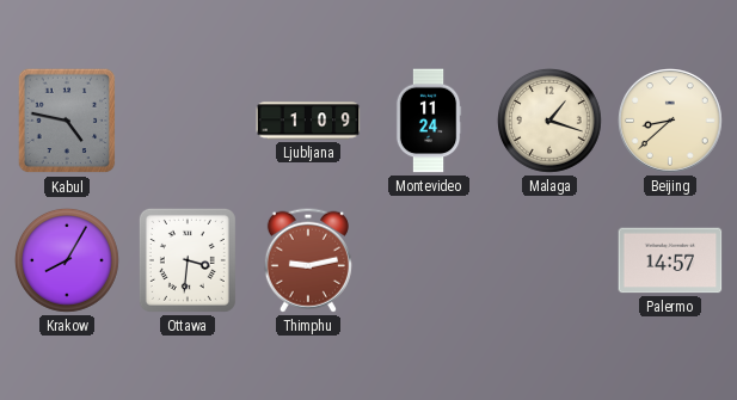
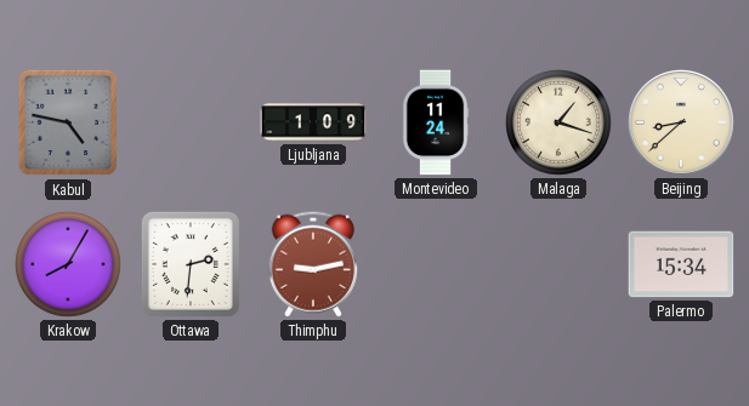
Ottawa: 3:31 -> 2:31
Palermo: 14:57 -> 15:34
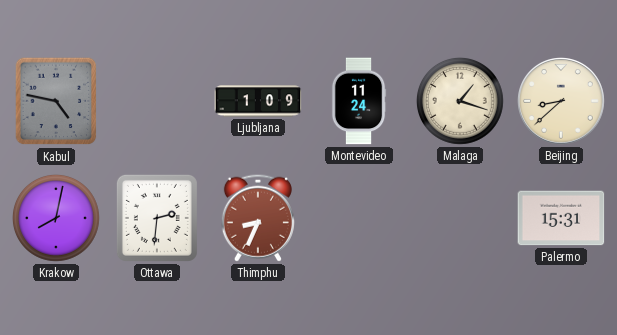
Krakow: 8:05 -> 8:02
Thimphu: 9:13 -> 8:34
Palermo: 15:34 -> 15:31
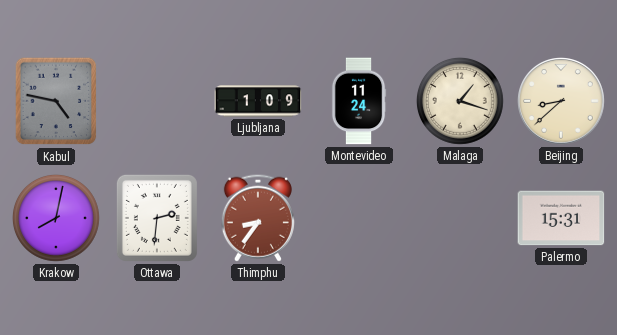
Thimphu: 8:34 -> 8:36
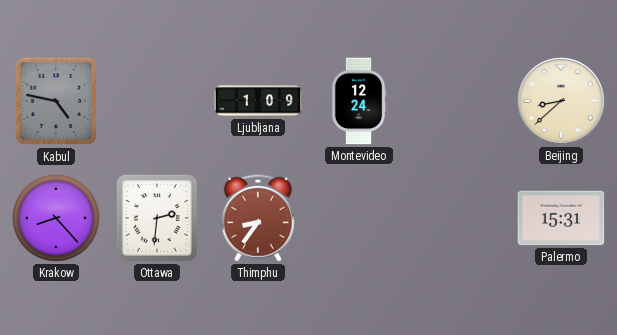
Montevideo: 11:24 -> 12:24
Malaga: 1:18 -> none
Krakow: 8:02 -> 8:23
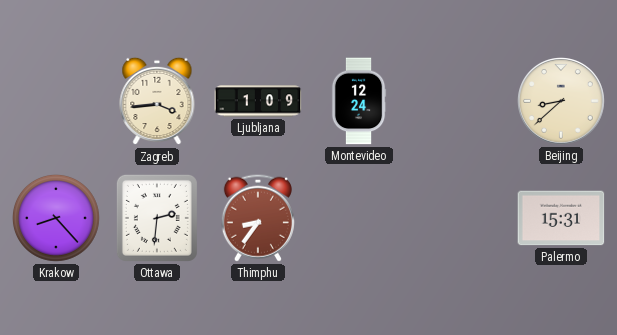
Kabul: 4:47 -> none
Zagreb: none -> 3:44
